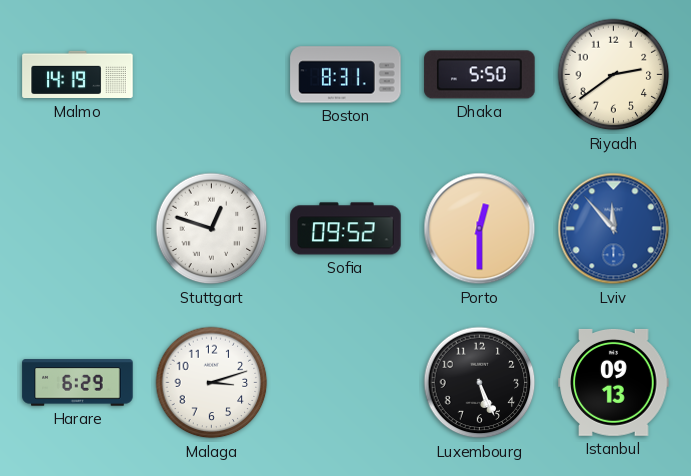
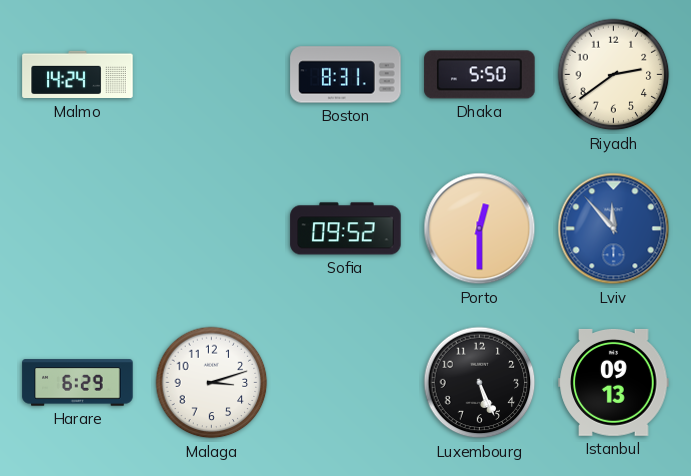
Malmo: 14:19 -> 14:24
Stuttgart: 12:48 -> none
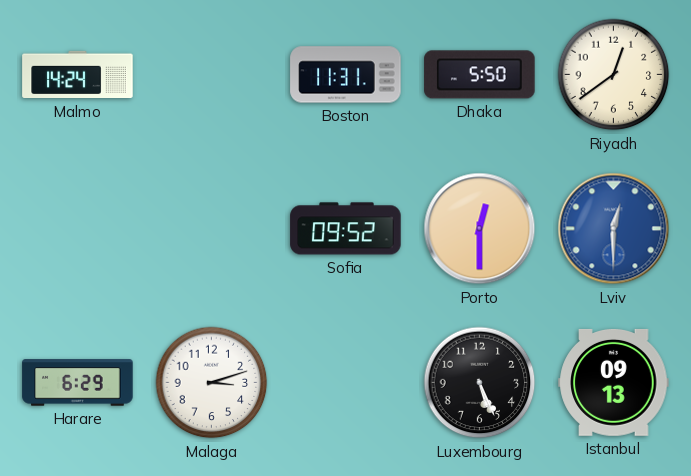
Boston: 8:31 -> 11:31
Riyadh: 2:39 -> 12:39
Lviv: 11:53 -> 12:30
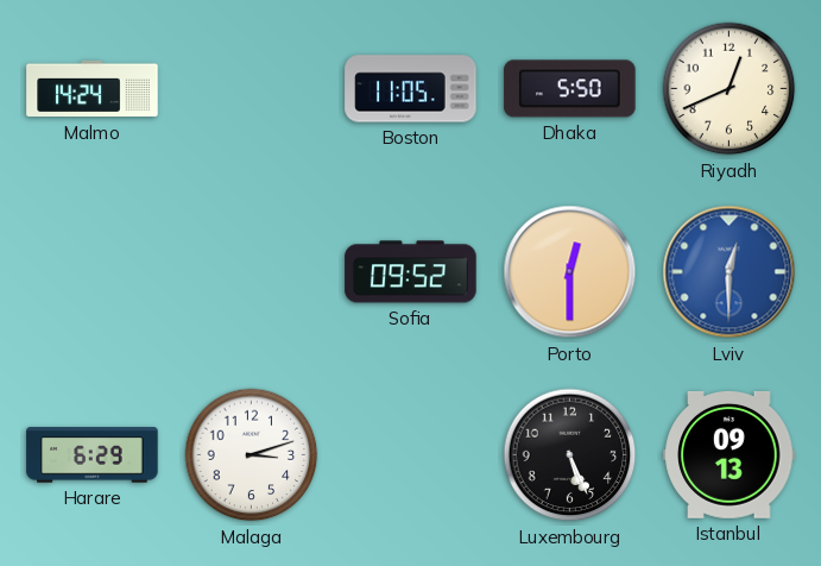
Boston: 11:31 -> 11:05
Riyadh: 12:39 -> 12:41
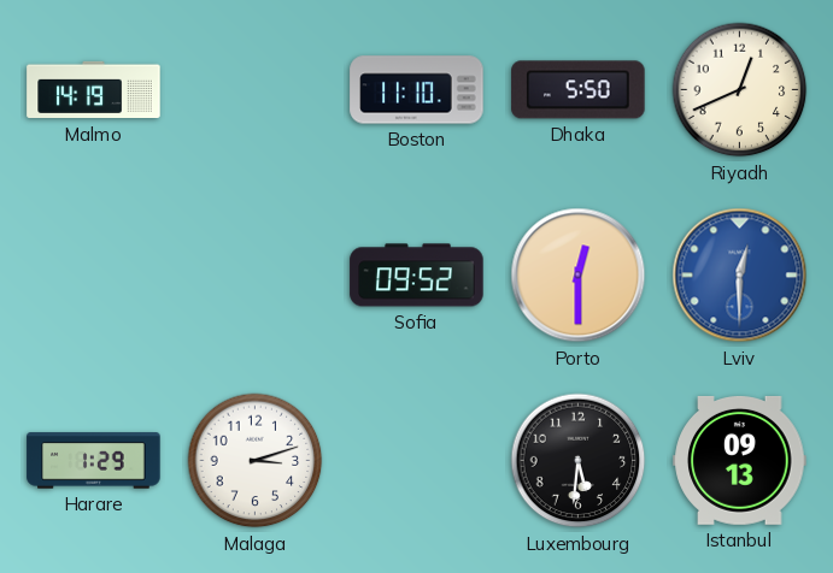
Malmo: 14:24 -> 14:19
Boston: 11:05 -> 11:10
Harare: 6:29 -> 1:29
Luxembourg: 5:26 -> 5:31
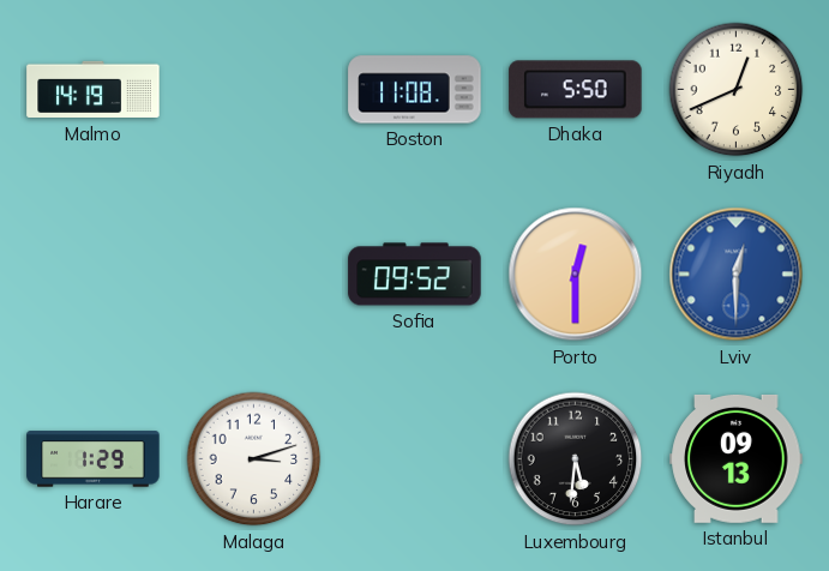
Boston: 11:10 -> 11:08
